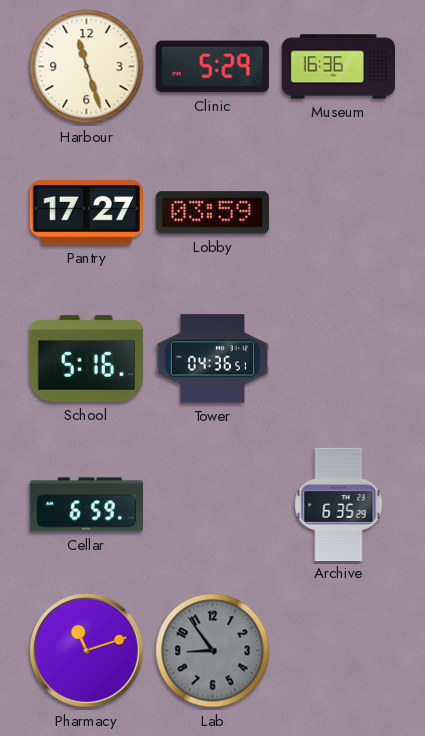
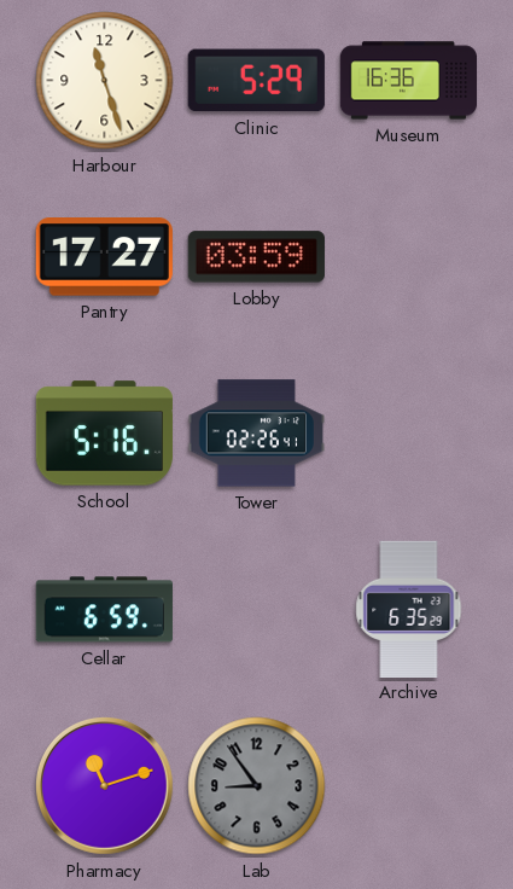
Tower: 04:36 -> 02:26
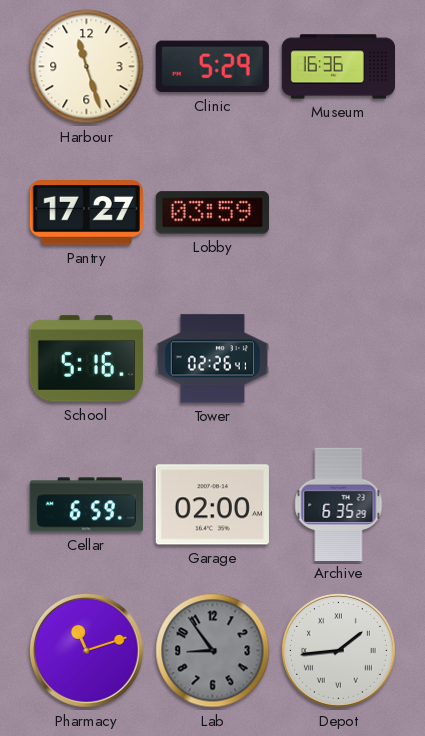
Garage: none -> 02:00
Depot: none -> 1:44
